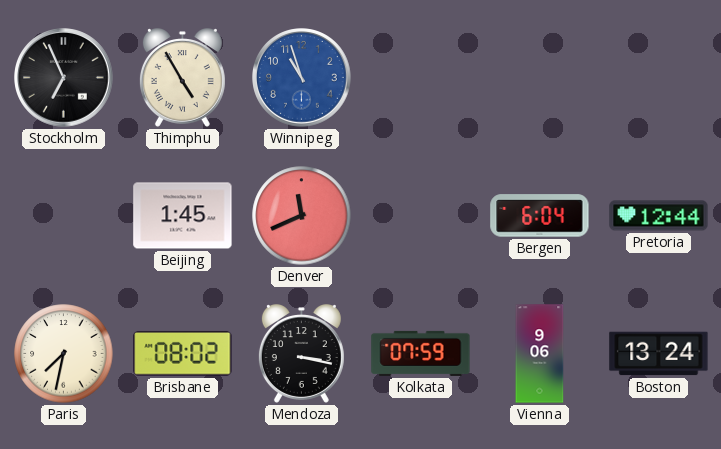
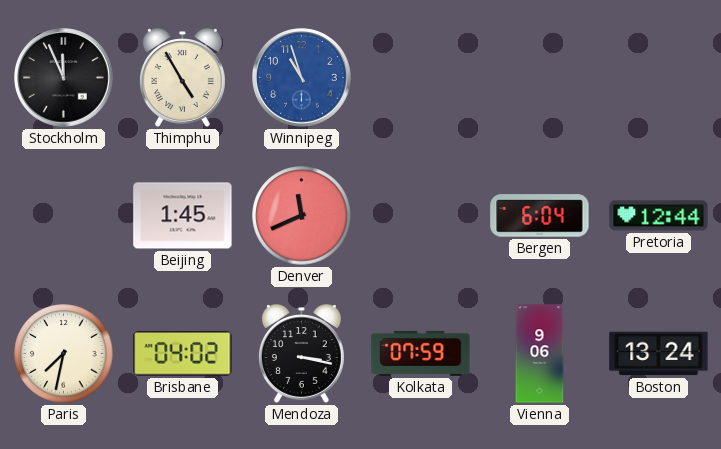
Stockholm: 6:56 -> 11:56
Brisbane: 08:02 -> 04:02
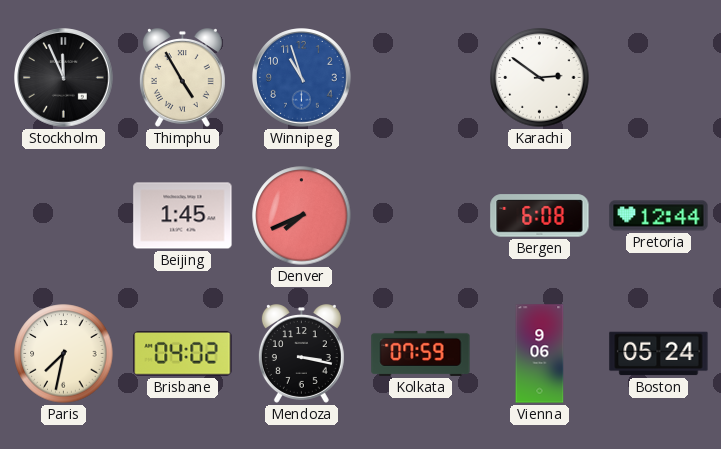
Karachi: none -> 2:51
Denver: 11:41 -> 7:41
Bergen: 6:04 -> 6:08
Boston: 13:24 -> 05:24
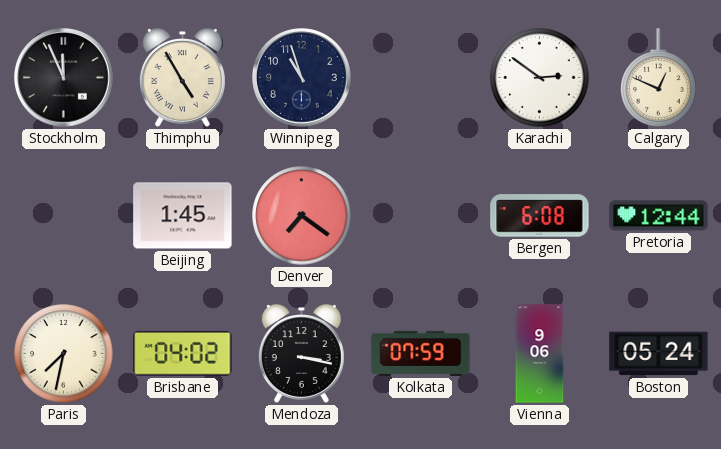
Winnipeg dial: blue -> navy
Calgary: none -> 12:49
Denver: 7:41 -> 7:21
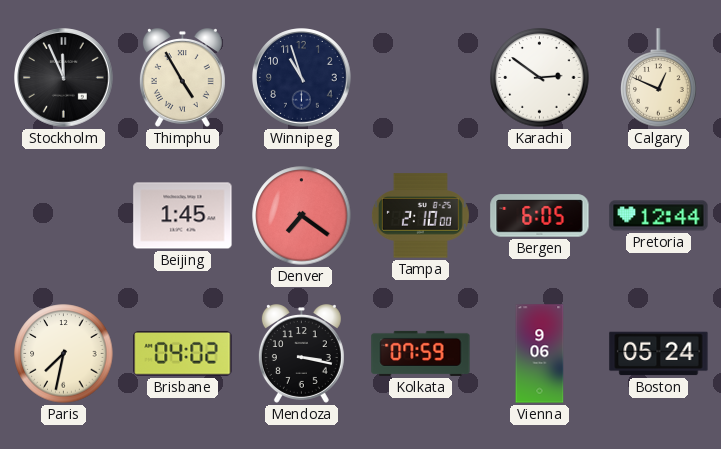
Tampa: none -> 2:10
Bergen: 6:08 -> 6:05
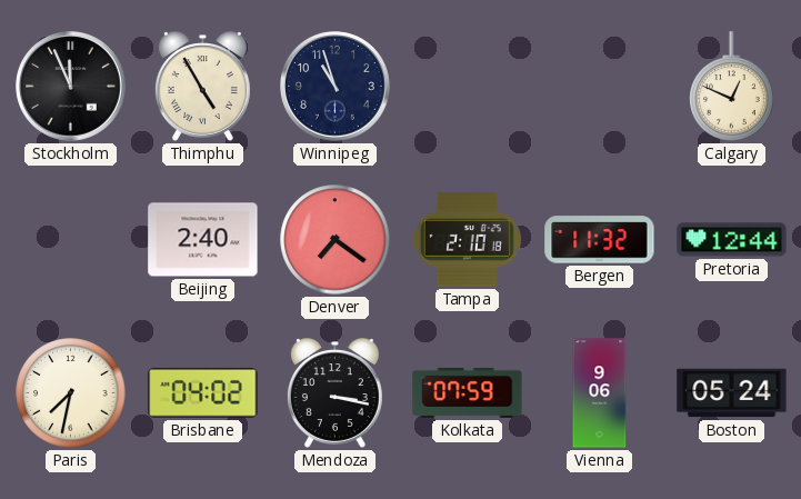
Karachi: 2:51 -> none
Beijing: 1:45 -> 2:40
Tampa: 2:10:00 -> 2:10:18
Bergen: 6:05 -> 11:32
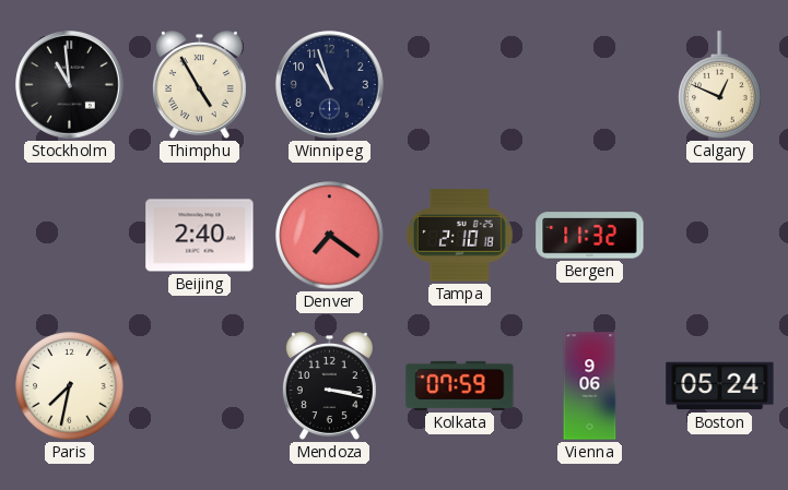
Stockholm: 11:56 -> 10:59
Pretoria: 12:44 -> none
Brisbane: 04:02 -> none
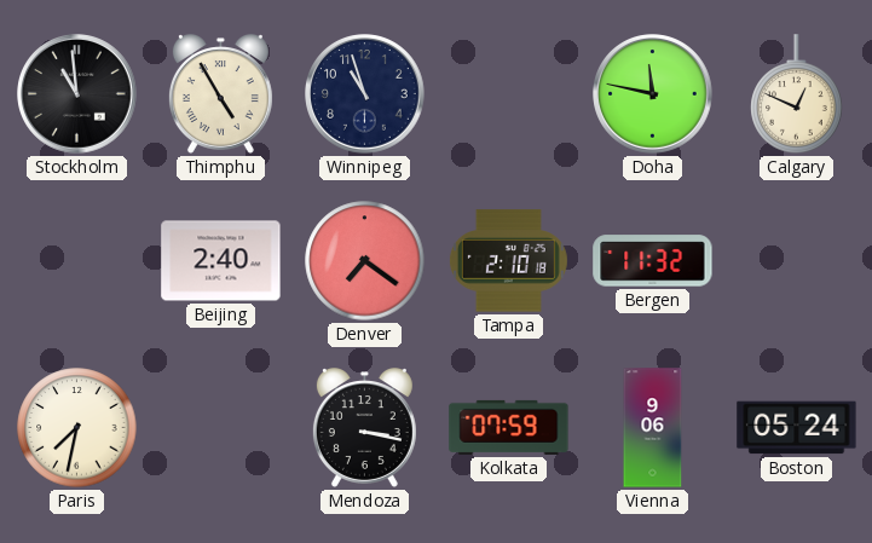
Doha: none -> 11:47
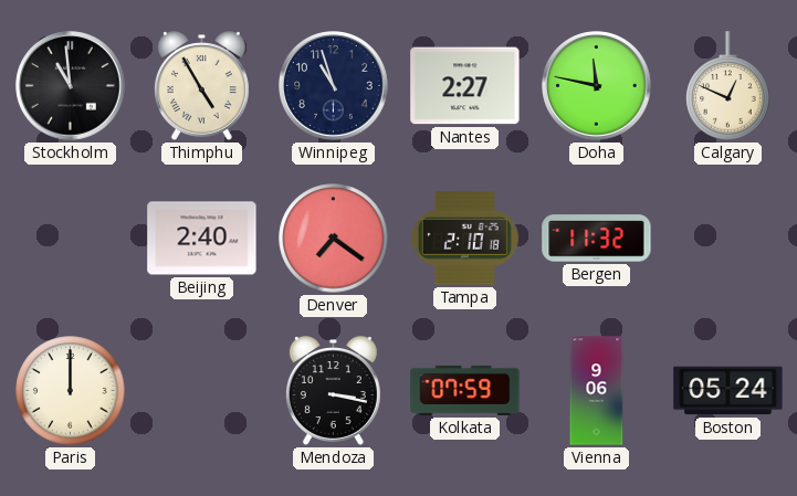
Nantes: none -> 2:27
Paris: 7:32 -> 12:00
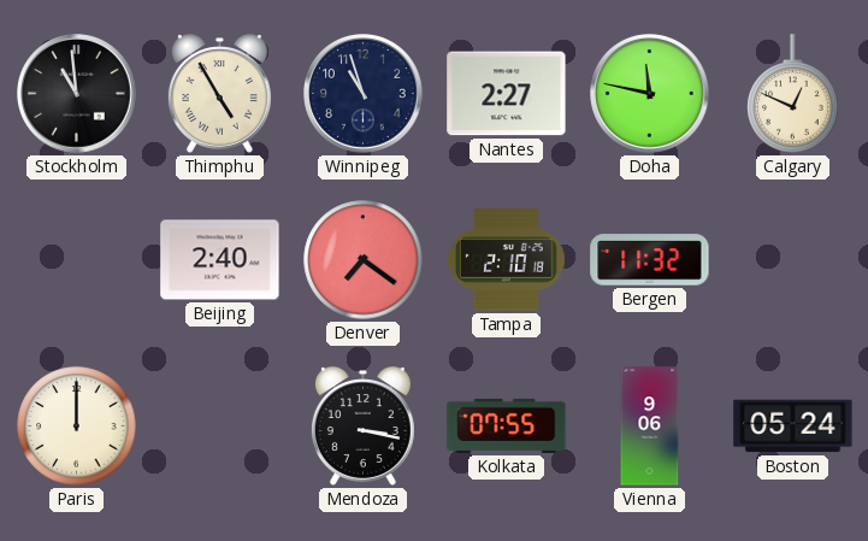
Kolkata: 07:59 -> 07:55
